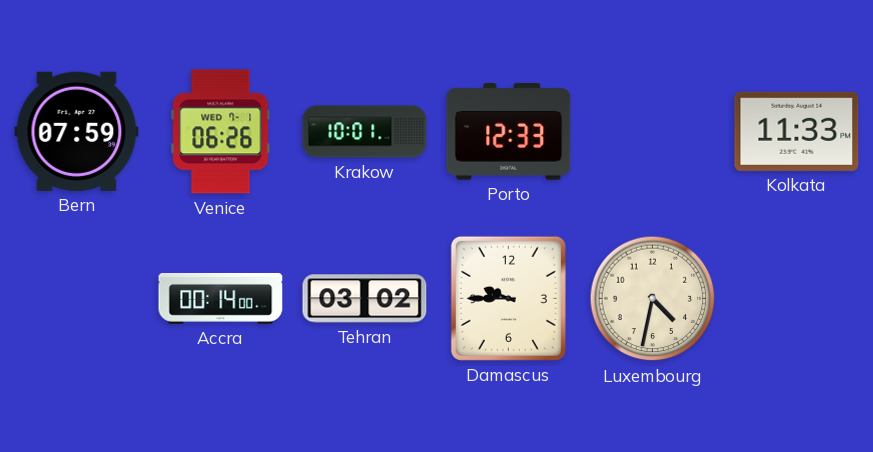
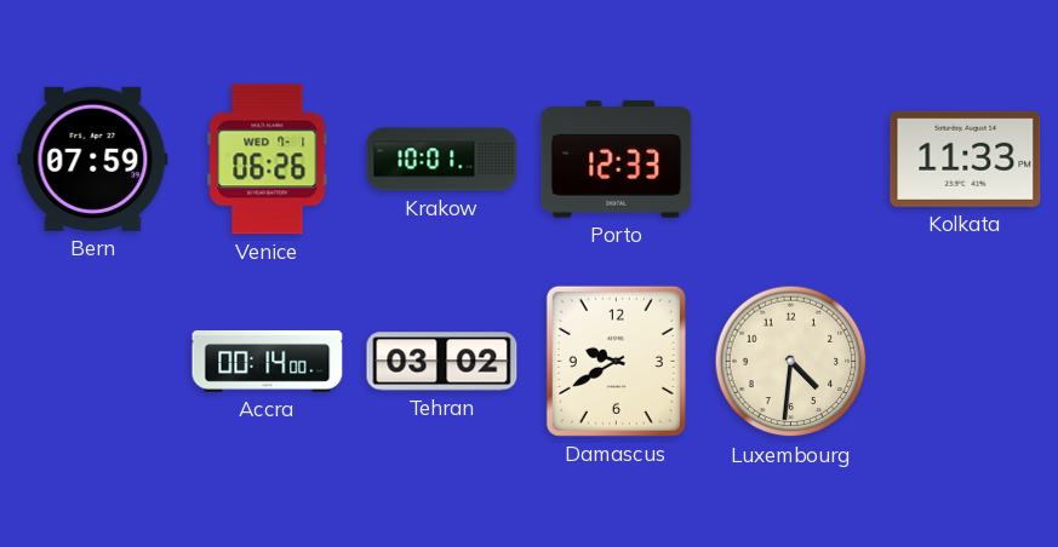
Damascus: 9:45 -> 9:40
Luxembourg: 4:32 -> 4:31
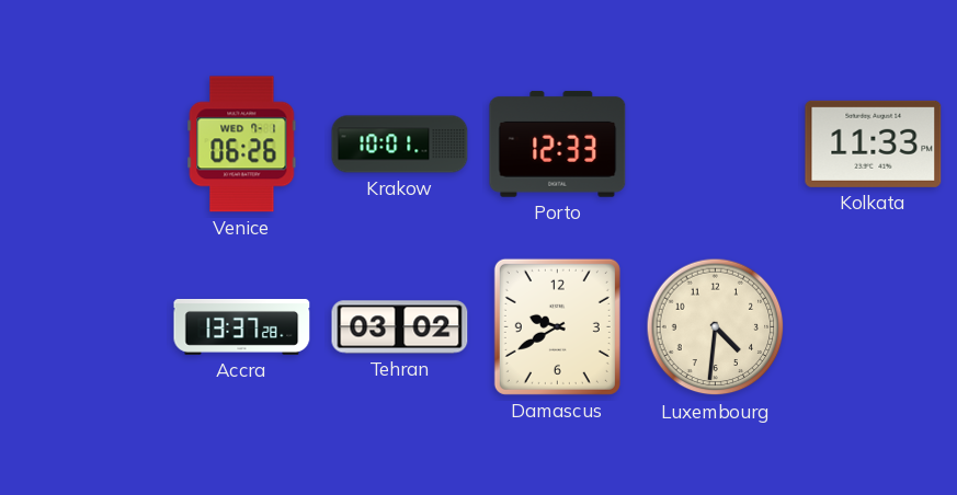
Bern: 07:59 -> none
Accra: 00:14 -> 13:37
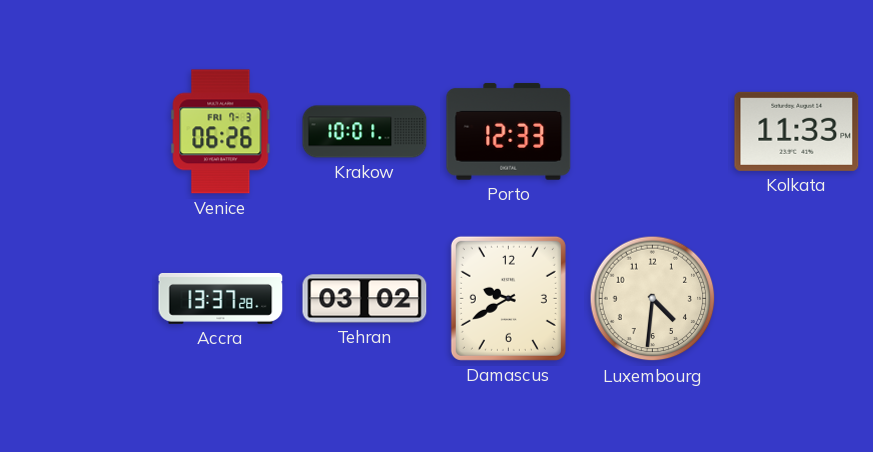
Venice date: WED 7-1 -> FRI 7-3
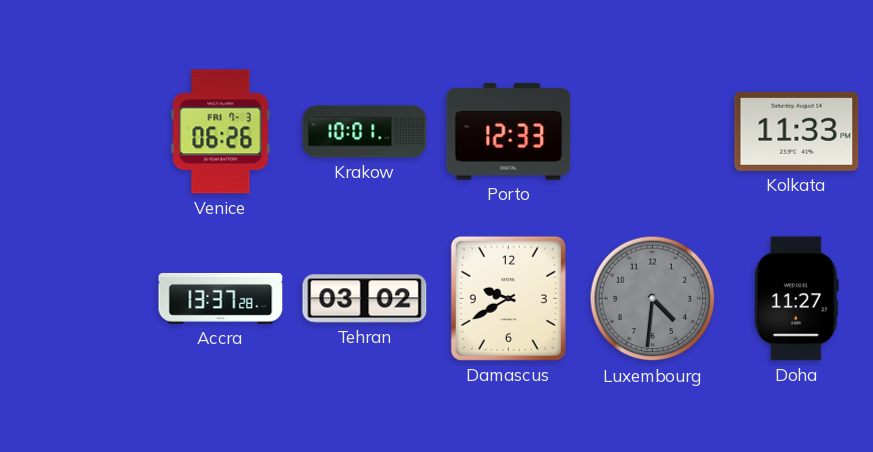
Luxembourg dial: cream -> grey
Doha: none -> 11:27
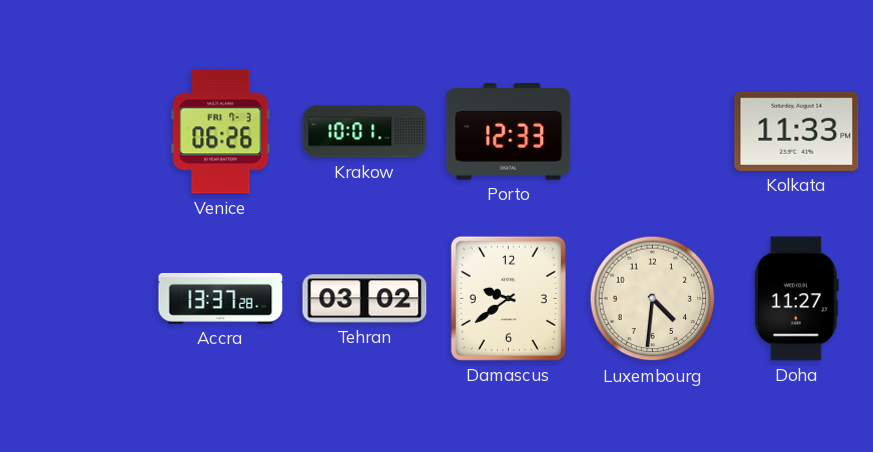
Damascus: 9:40 -> 9:39
Luxembourg dial: grey -> cream
